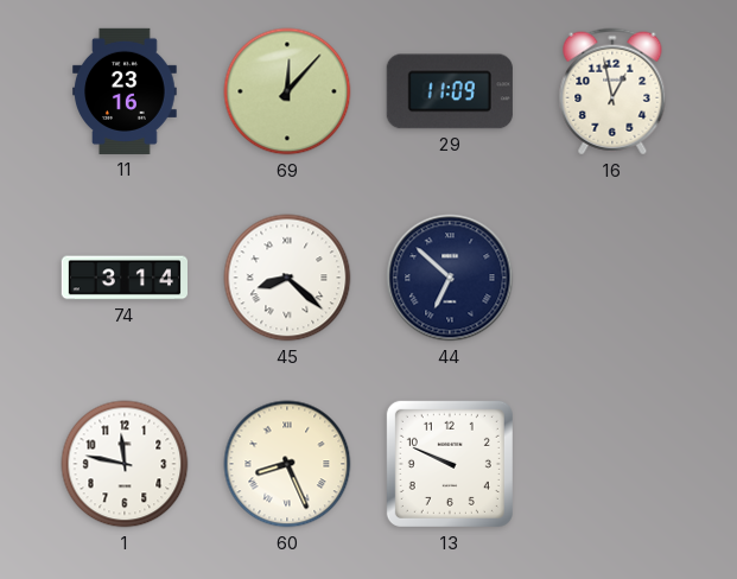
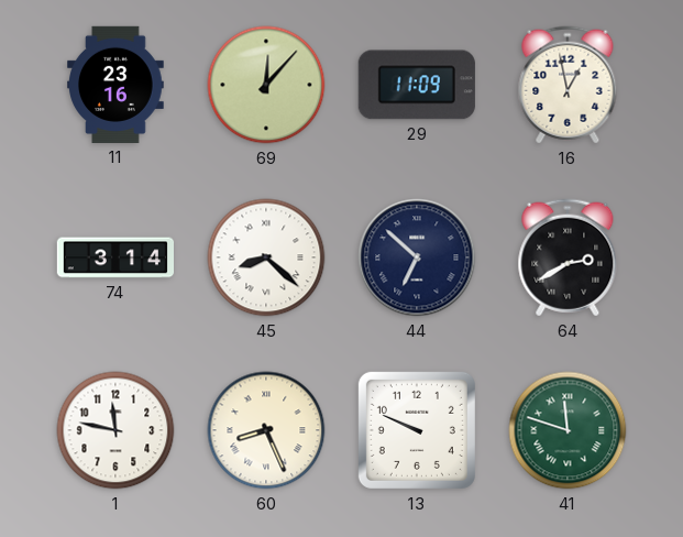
64: none -> 2:40
41: none -> 11:48
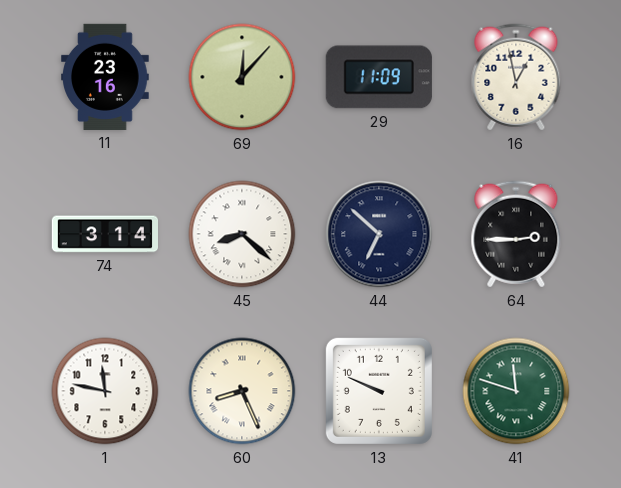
64: 2:40 -> 2:45
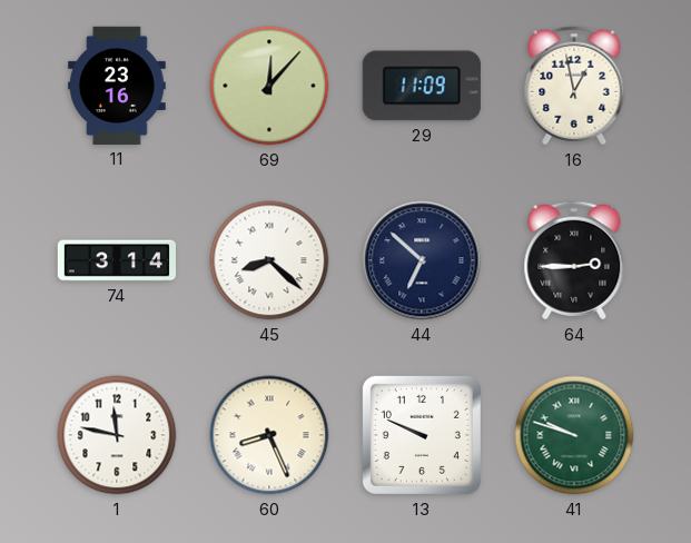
41: 11:48 -> 9:48
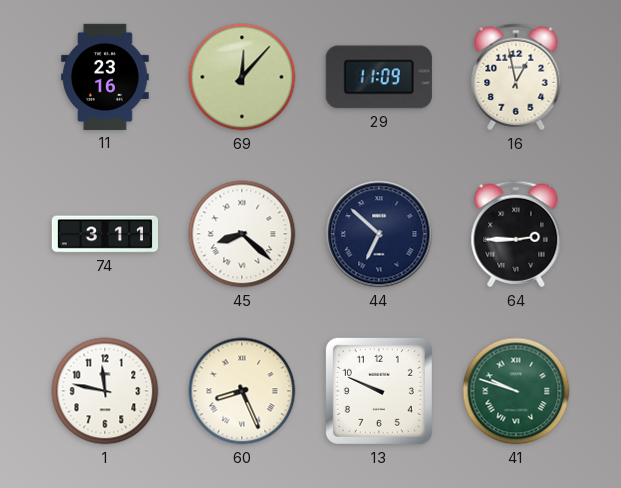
74: 3:14 -> 3:11
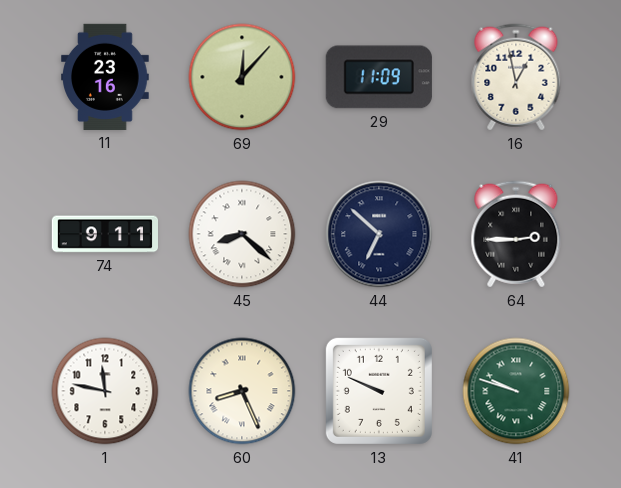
74: 3:11 -> 9:11
